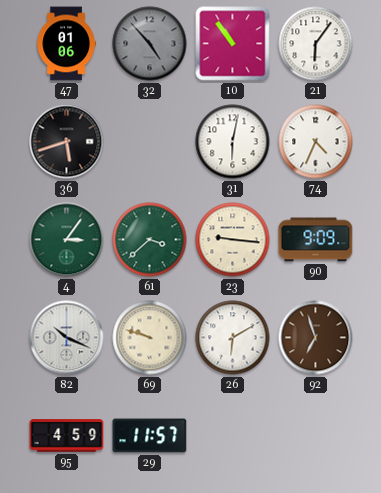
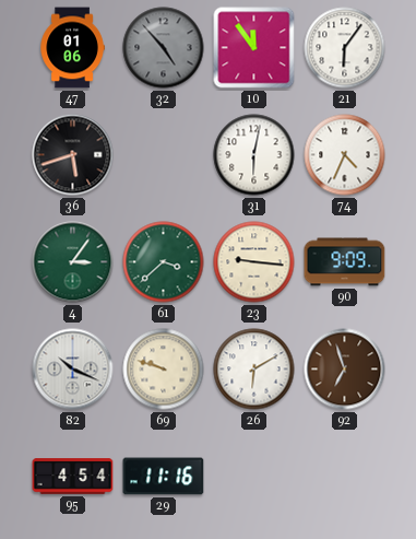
10: 10:54 -> 11:54
95: 4:59 -> 4:54
29: 11:57 -> 11:16
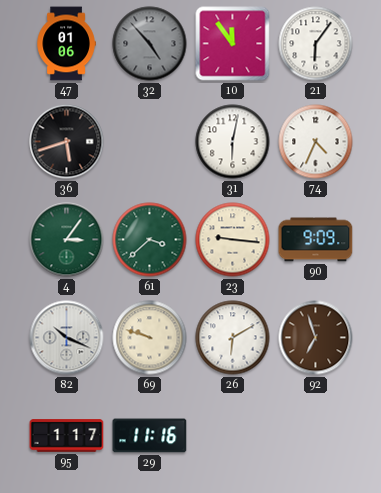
95: 4:54 -> 1:17
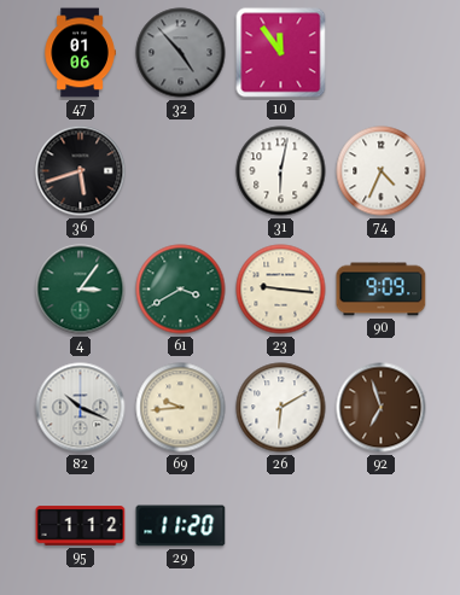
21: 6:06 -> none
61: 3:38 -> 3:40
69: 9:48 -> 9:44
95: 1:17 -> 1:12
29: 11:16 -> 11:20
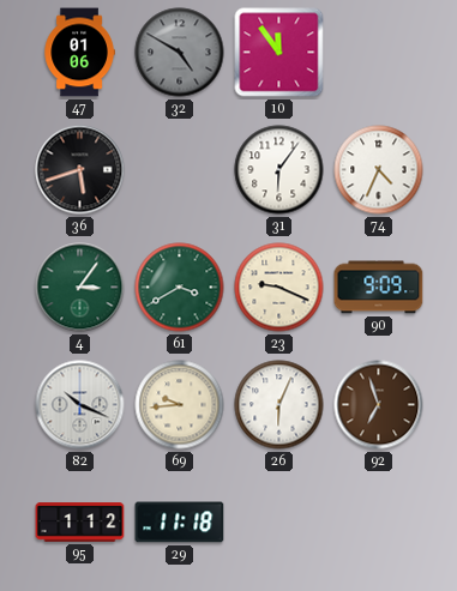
32: 4:53 -> 4:50
31: 6:02 -> 6:06
23: 9:16 -> 9:19
26: 6:10 -> 6:04
29: 11:20 -> 11:18
